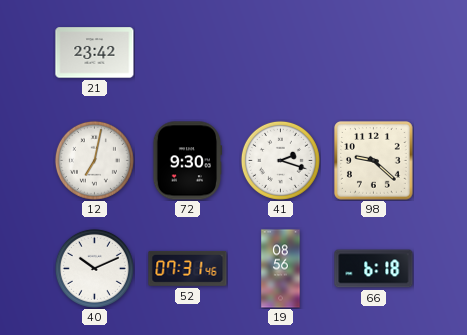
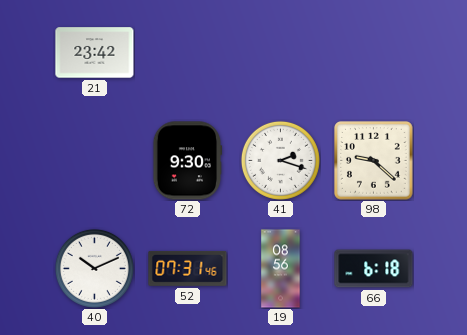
12: 7:02 -> none
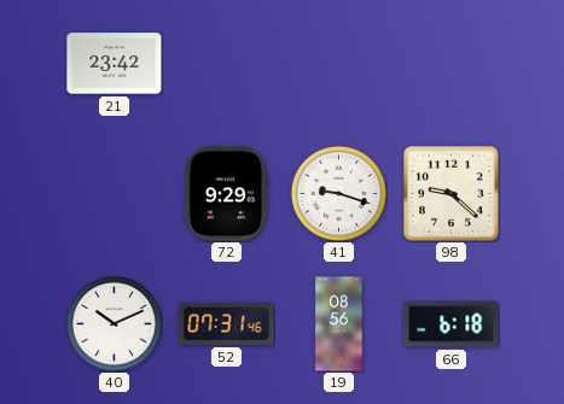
72: 9:30 -> 9:29
41: 2:18 -> 9:18
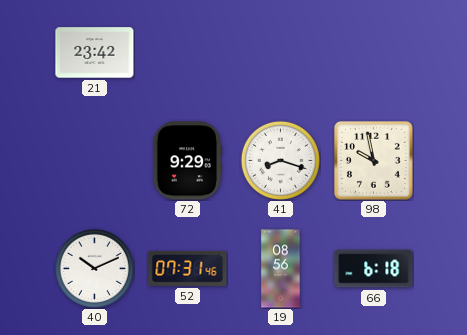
41: 9:18 -> 8:18
98: 9:22 -> 9:58
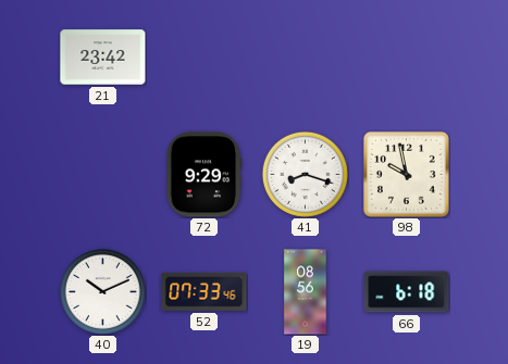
52: 07:31 -> 07:33
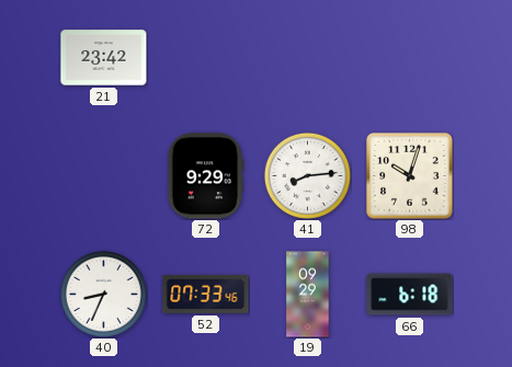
41: 8:18 -> 8:14
98: 9:58 -> 10:03
40: 10:11 -> 8:34
19: 08:56 -> 09:29
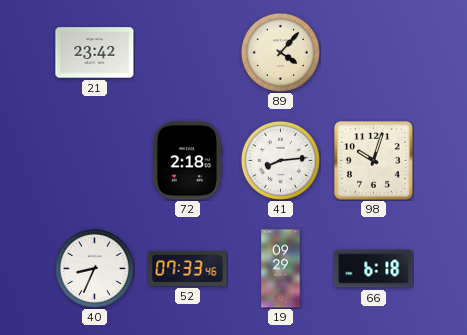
89: none -> 4:07
72: 9:29 -> 2:18
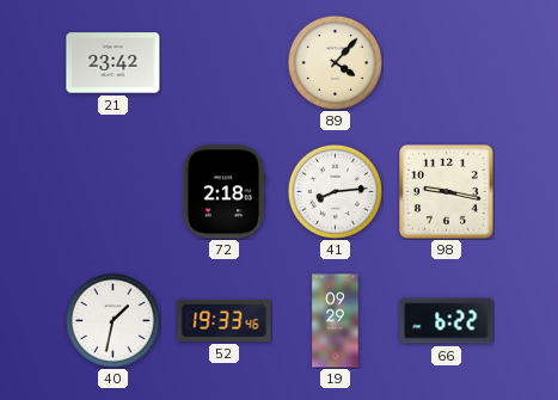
98: 10:03 -> 9:17
40: 8:34 -> 1:32
52: 07:33 -> 19:33
66: 6:18 -> 6:22
